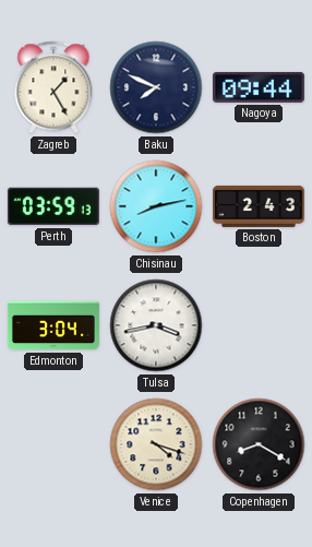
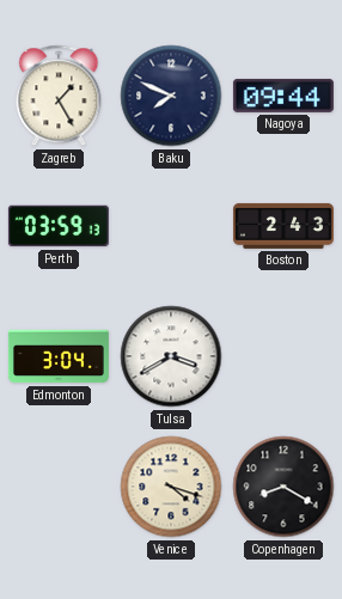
Chisinau: 8:13 -> none
Tulsa: 3:43 -> 3:40
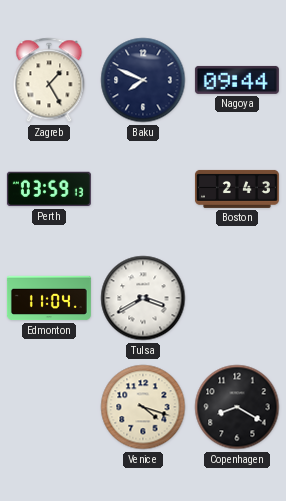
Edmonton: 3:04 -> 11:04
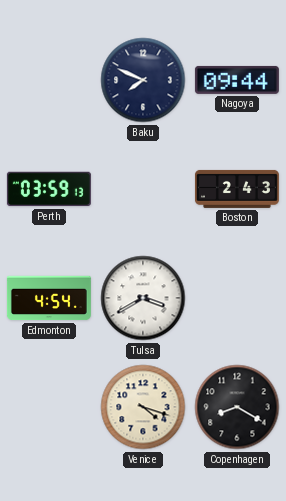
Zagreb: 1:25 -> none
Edmonton: 11:04 -> 4:54
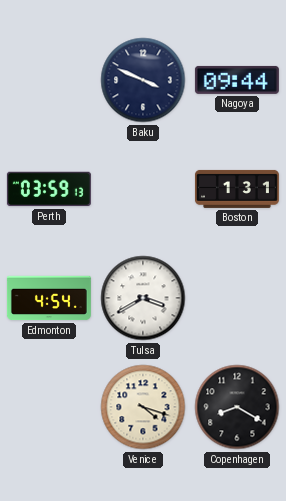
Baku: 7:49 -> 3:49
Boston: 2:43 -> 1:31
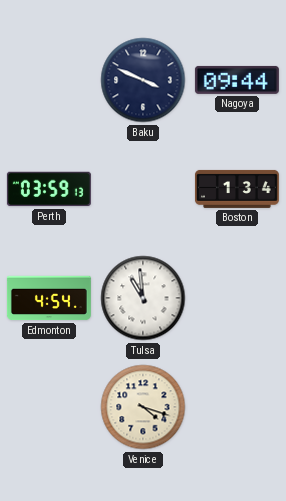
Boston: 1:31 -> 1:34
Tulsa: 3:40 -> 10:59
Copenhagen: 8:20 -> none
